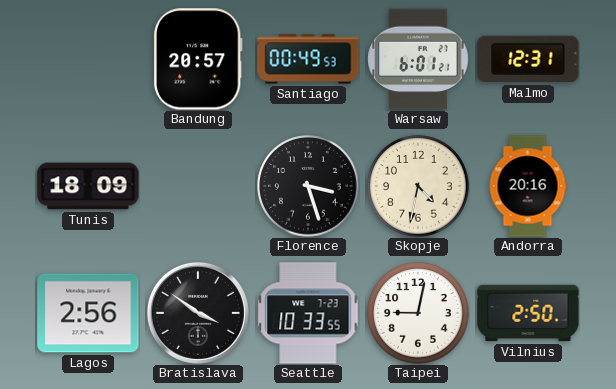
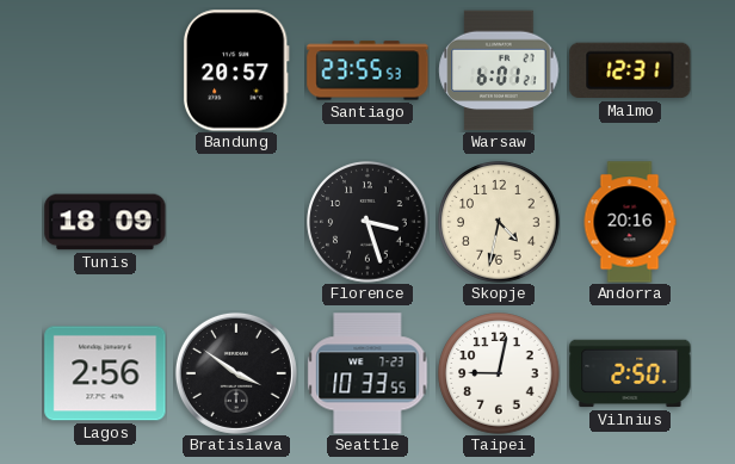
Santiago: 00:49 -> 23:55
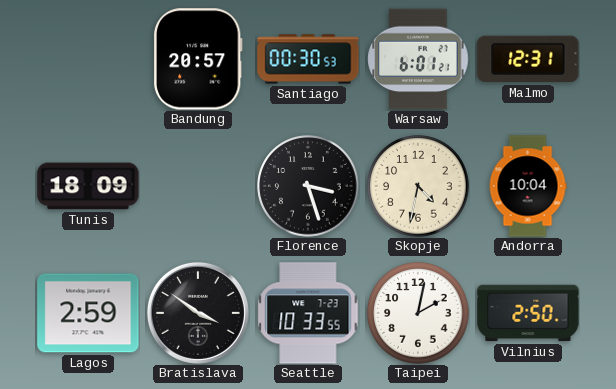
Santiago: 23:55 -> 00:30
Andorra: 20:16 -> 10:04
Lagos: 2:56 -> 2:59
Taipei: 9:02 -> 2:02
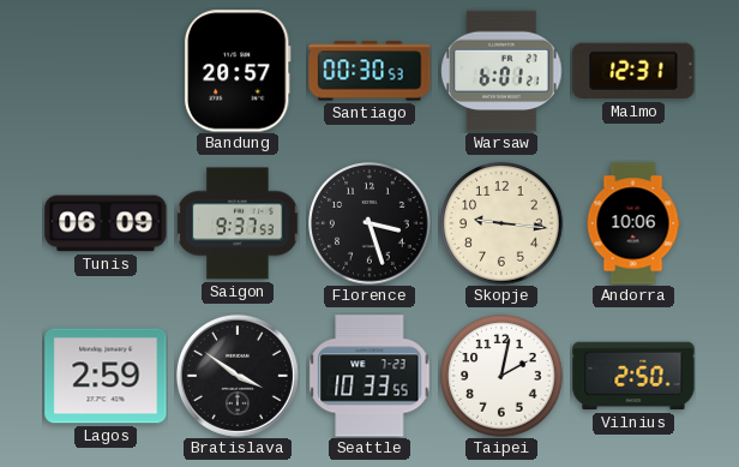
Tunis: 18:09 -> 06:09
Saigon: none -> 9:37
Skopje: 4:32 -> 9:16
Andorra: 10:04 -> 10:06
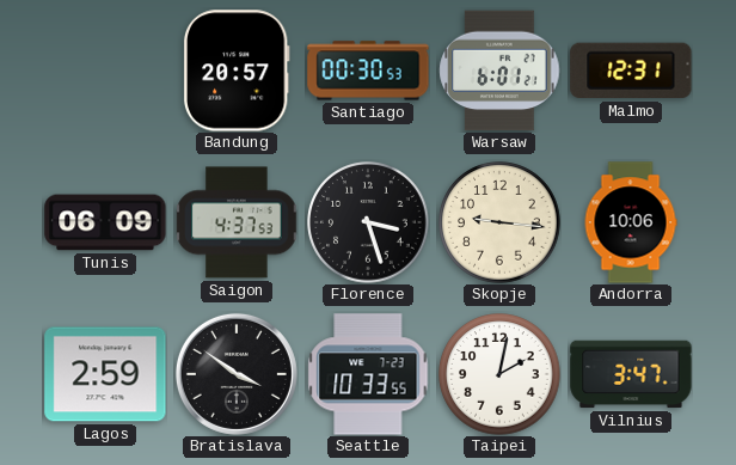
Saigon: 9:37 -> 4:37
Vilnius: 2:50 -> 3:47
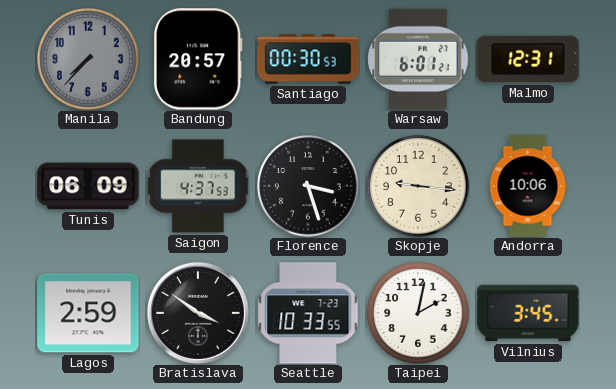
Manila: none -> 7:37
Vilnius: 3:47 -> 3:45
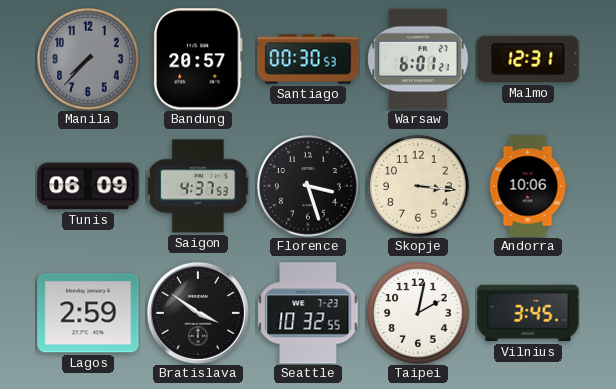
Skopje: 9:16 -> 3:16
Seattle: 10:33 -> 10:32
